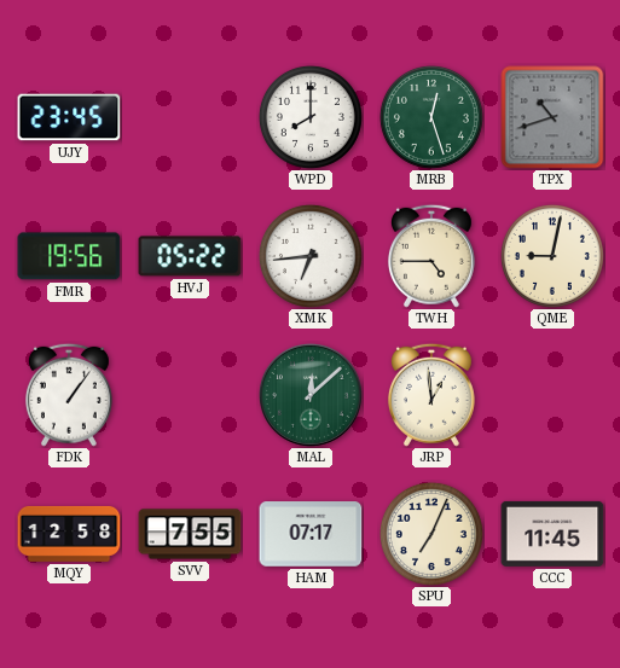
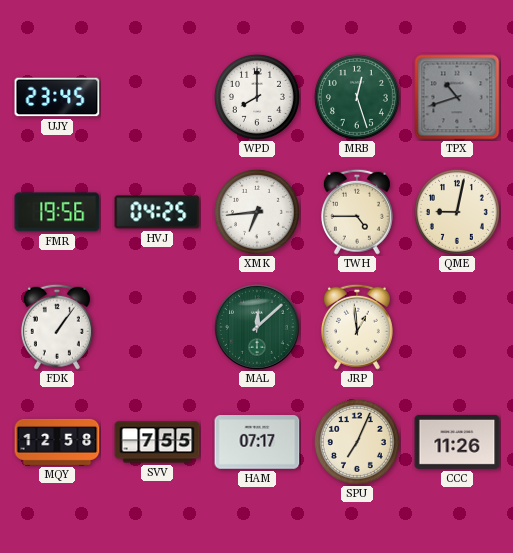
HVJ: 05:22 -> 04:25
CCC: 11:45 -> 11:26
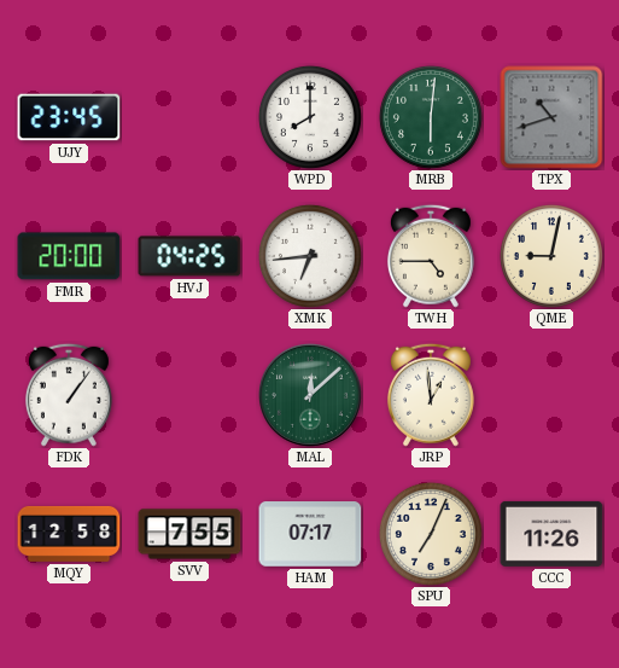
MRB: 12:27 -> 6:01
FMR: 19:56 -> 20:00
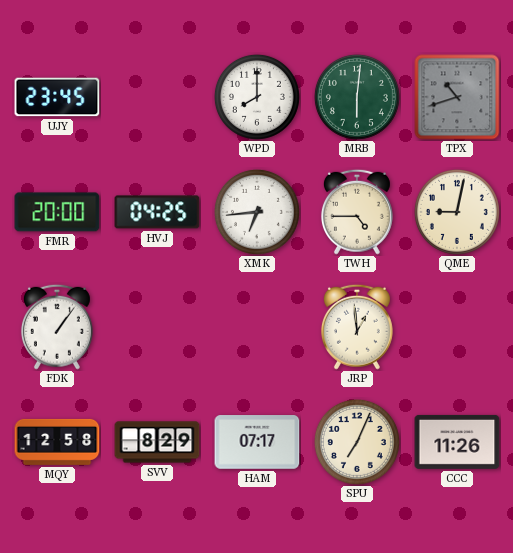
MAL: 12:08 -> none
SVV: 7:55 -> 8:29
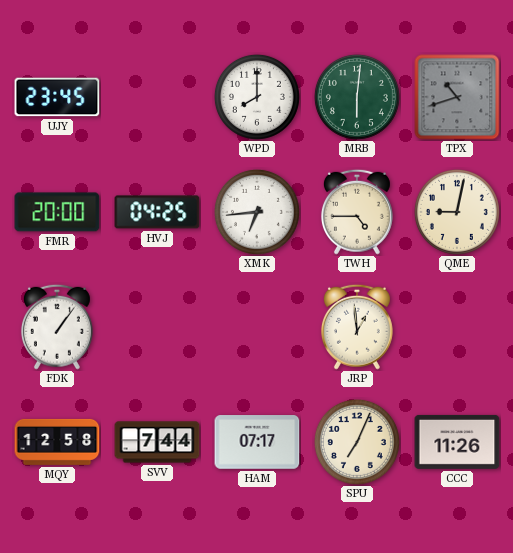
SVV: 8:29 -> 7:44
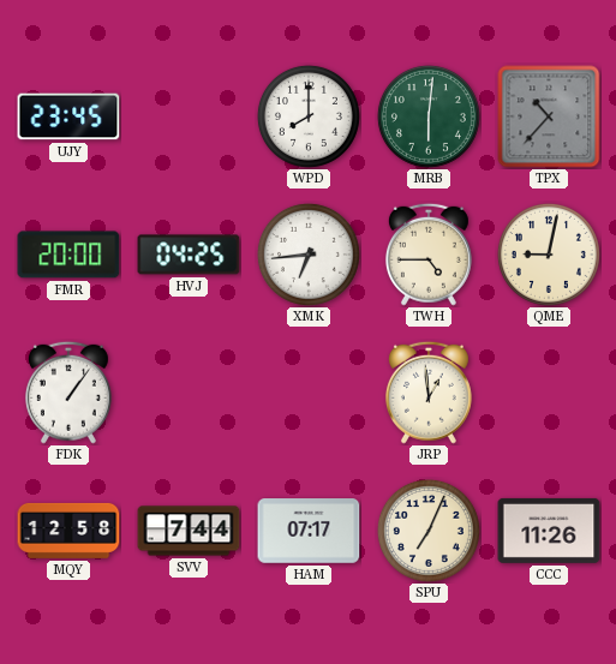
TPX: 10:42 -> 10:37
